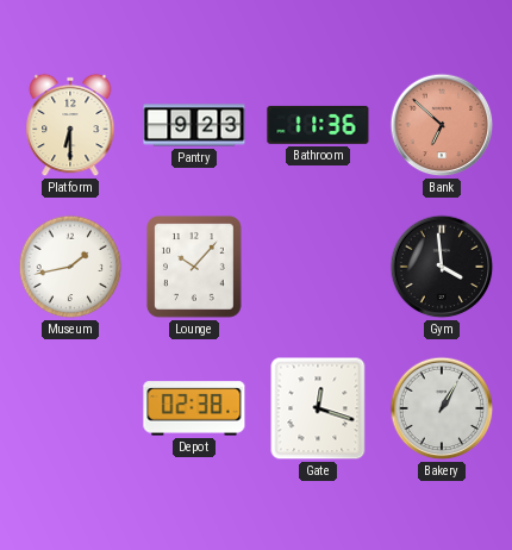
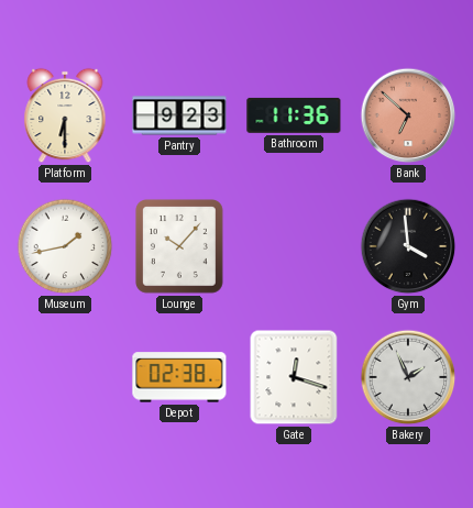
Bakery: 1:05 -> 1:56
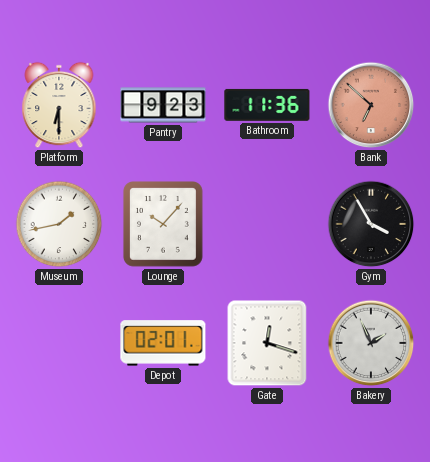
Gym: 3:59 -> 3:55
Depot: 02:38 -> 02:01
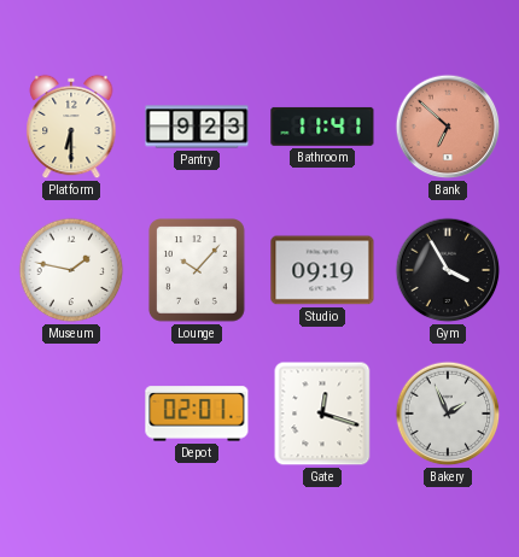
Bathroom: 11:36 -> 11:41
Museum: 1:43 -> 1:47
Studio: none -> 09:19
